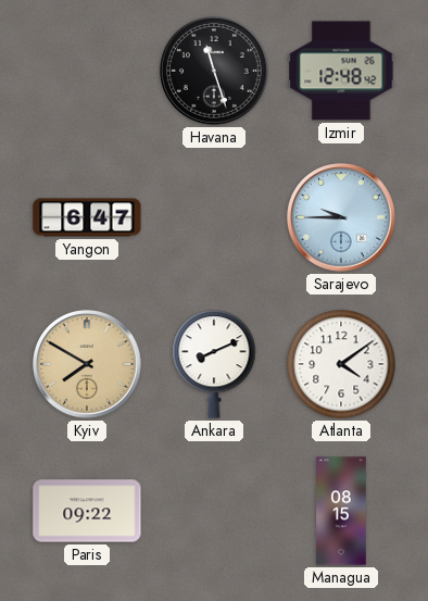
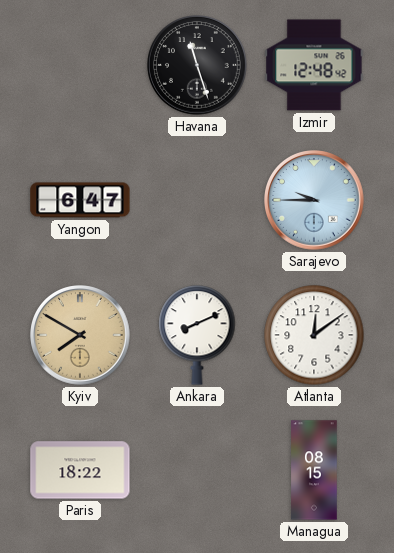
Atlanta: 4:09 -> 12:09
Paris: 09:22 -> 18:22
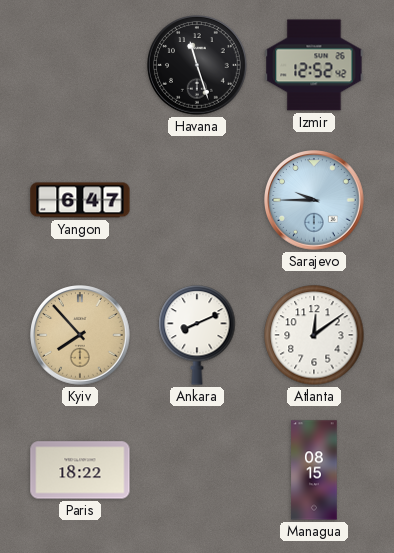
Izmir: 12:48 -> 12:52
Kyiv: 7:50 -> 7:53
